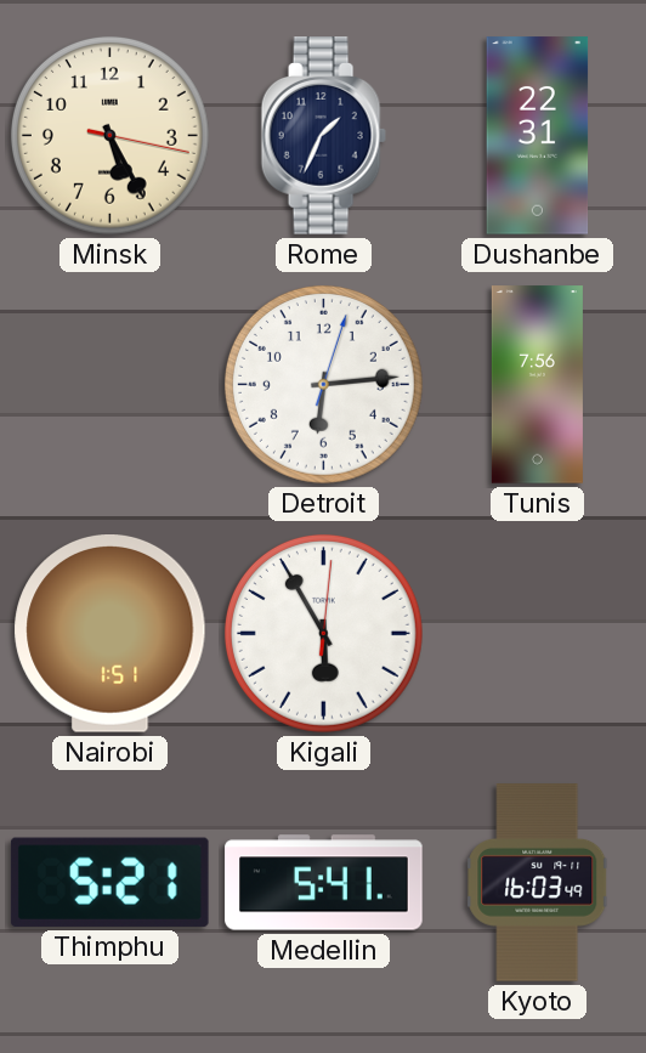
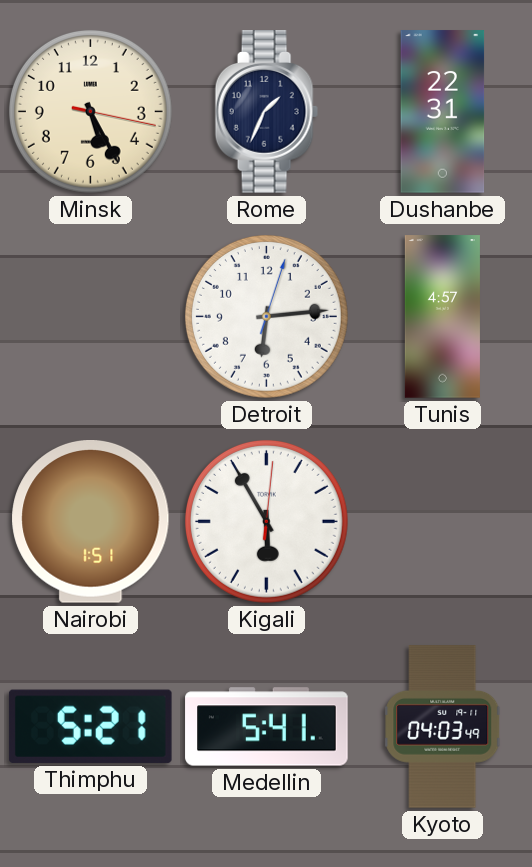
Tunis: 7:56 -> 4:57
Kyoto: 16:03 -> 04:03
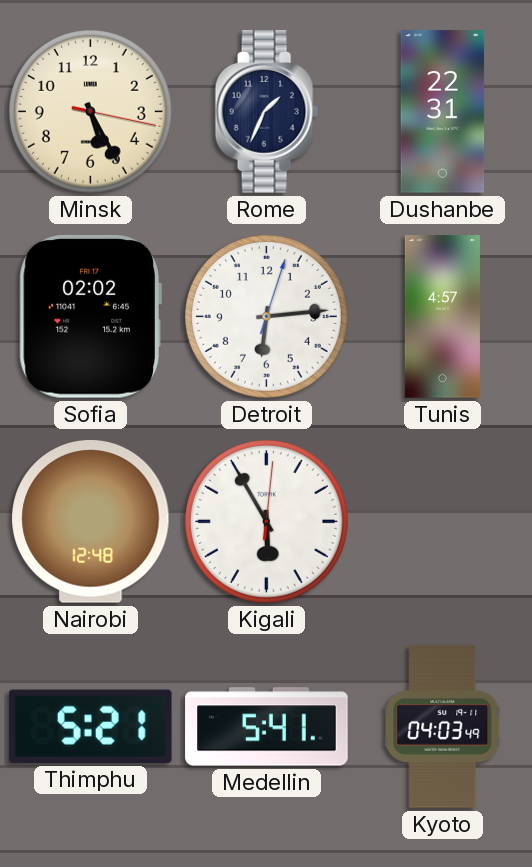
Sofia: none -> 02:02
Nairobi: 1:51 -> 12:48
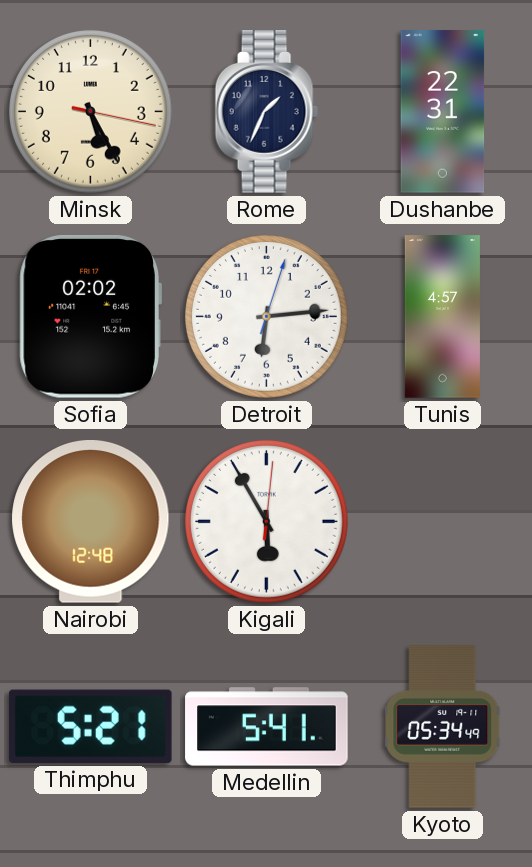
Kyoto: 04:03 -> 05:34
